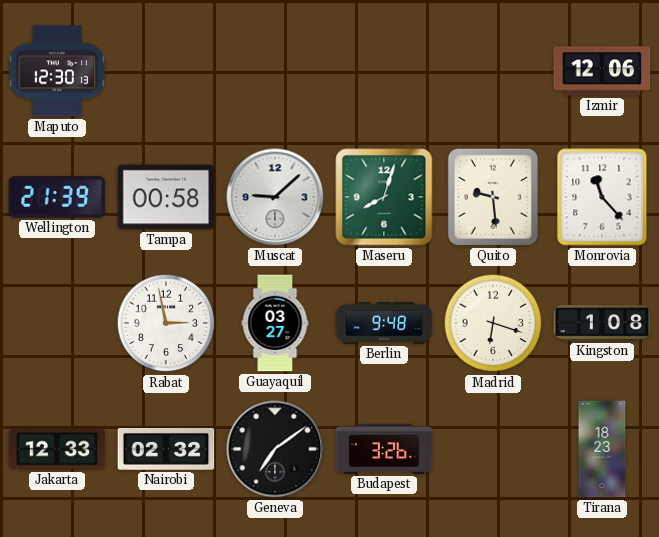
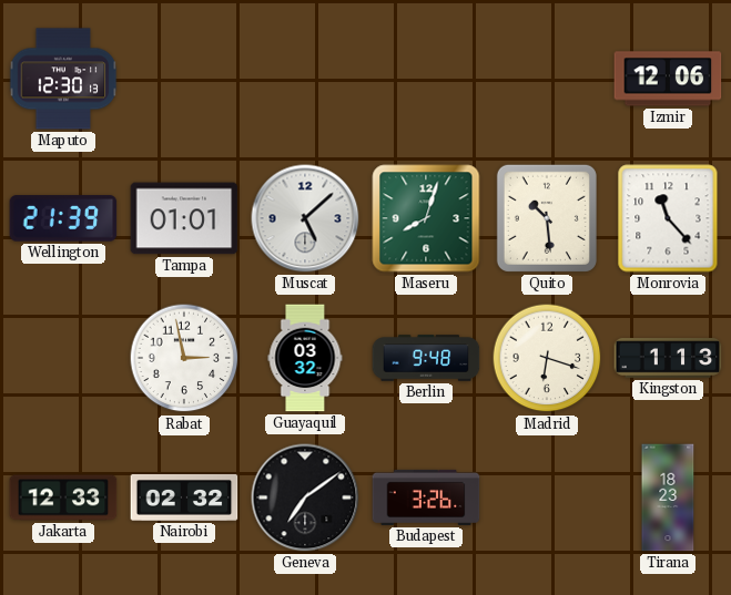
Tampa: 00:58 -> 01:01
Muscat: 9:08 -> 5:08
Quito: 9:29 -> 10:29
Guayaquil: 03:27 -> 03:32
Kingston: 1:08 -> 1:13
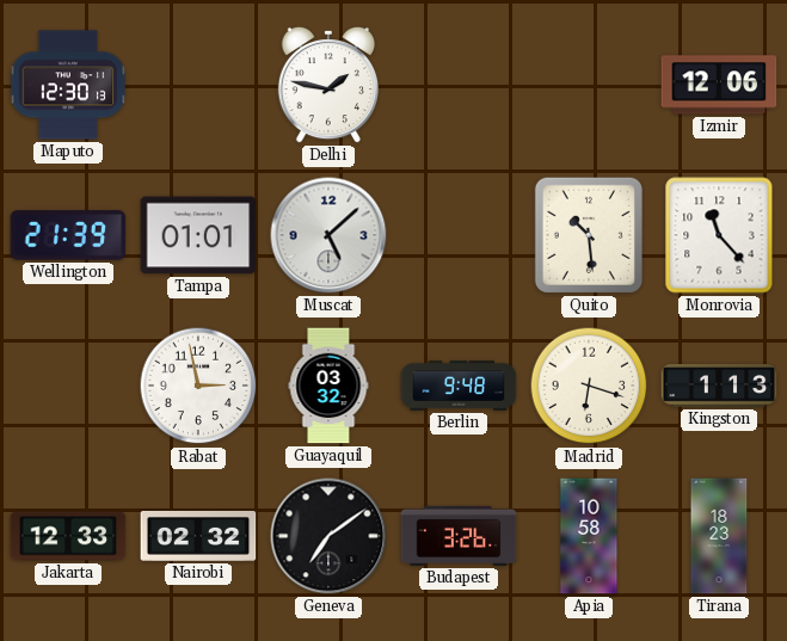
Delhi: none -> 1:47
Maseru: 8:03 -> none
Apia: none -> 10:58
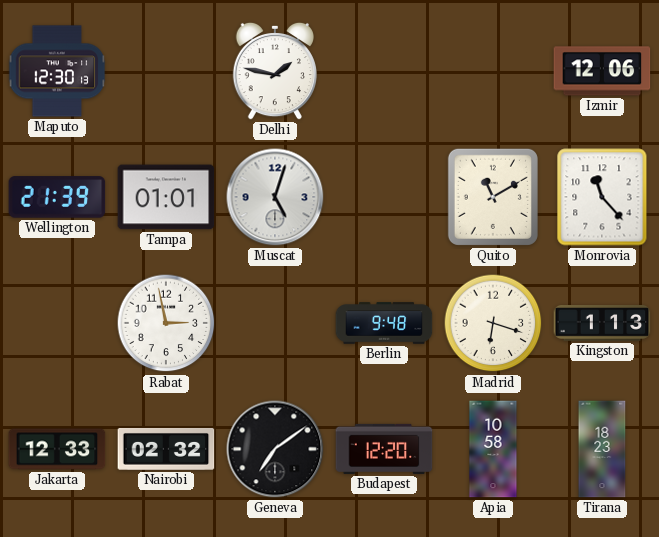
Muscat: 5:08 -> 5:03
Quito: 10:29 -> 11:10
Guayaquil: 03:32 -> none
Budapest: 3:26 -> 12:20
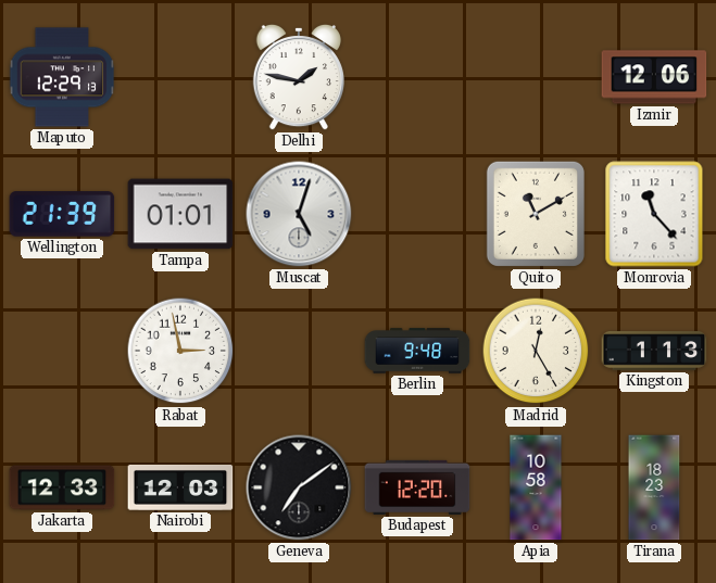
Maputo: 12:30 -> 12:29
Madrid: 6:18 -> 12:25
Nairobi: 02:32 -> 12:03
